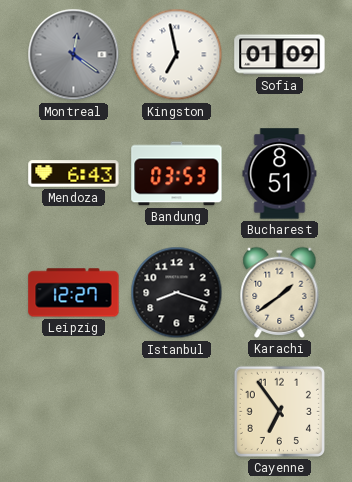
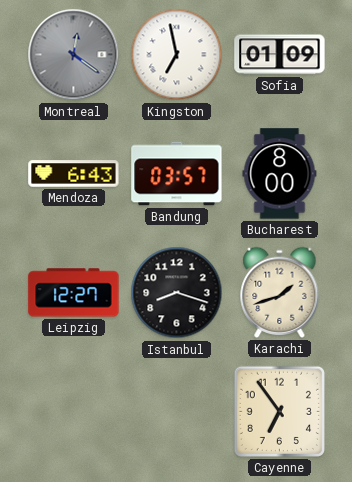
Bandung: 03:53 -> 03:57
Bucharest: 8:51 -> 8:00
Karachi: 1:39 -> 1:42
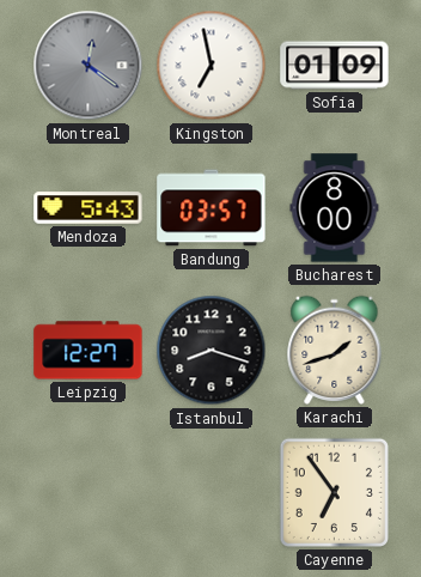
Mendoza: 6:43 -> 5:43
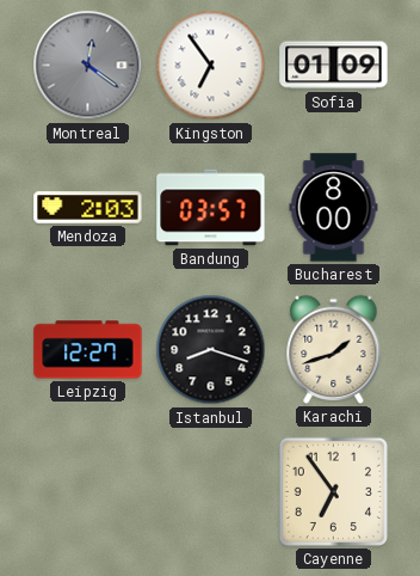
Kingston: 6:58 -> 6:54
Mendoza: 5:43 -> 2:03
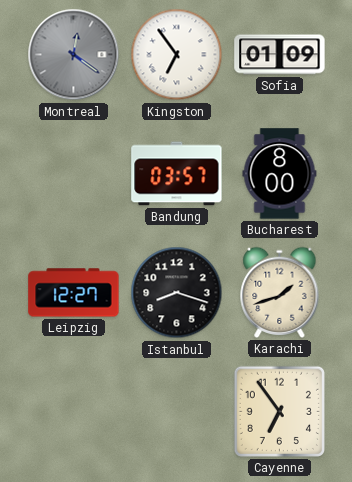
Mendoza: 2:03 -> none
